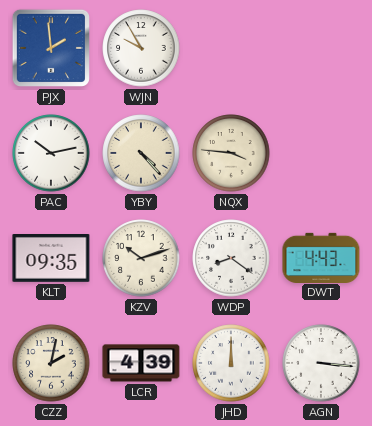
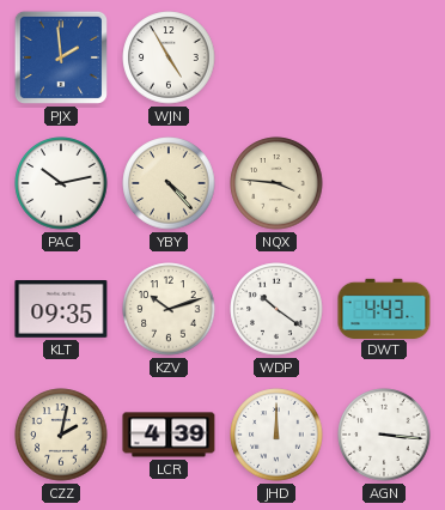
WJN: 9:55 -> 4:55
WDP: 8:21 -> 10:21
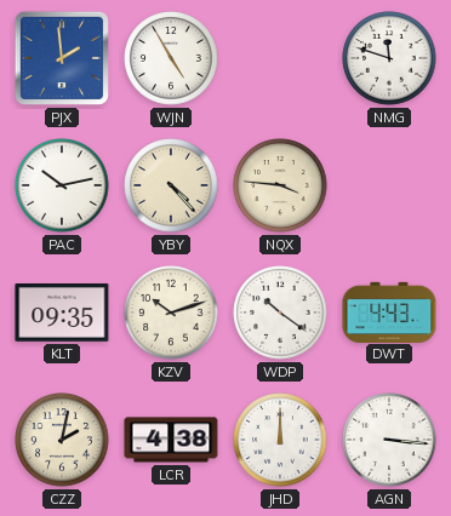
NMG: none -> 11:48
LCR: 4:39 -> 4:38
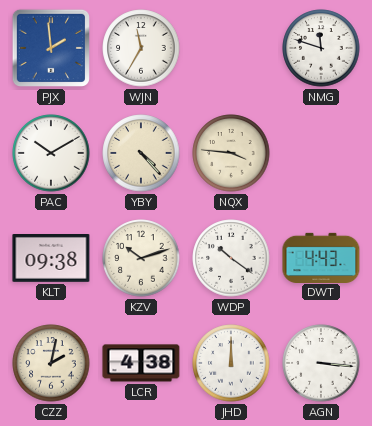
WJN: 4:55 -> 11:35
PAC: 10:13 -> 10:10
KLT: 09:35 -> 09:38
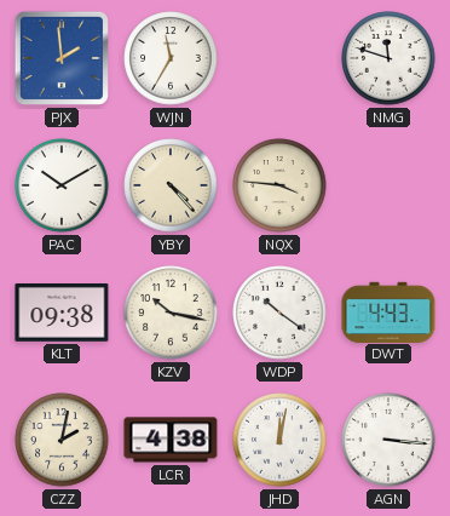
KZV: 10:12 -> 10:17
JHD: 12:00 -> 12:02
